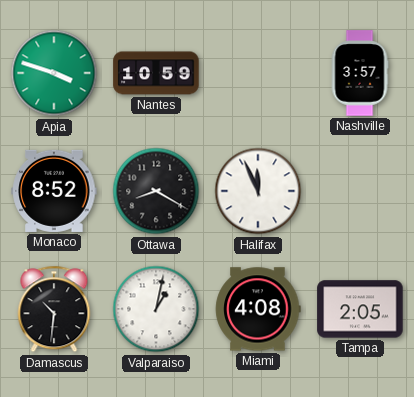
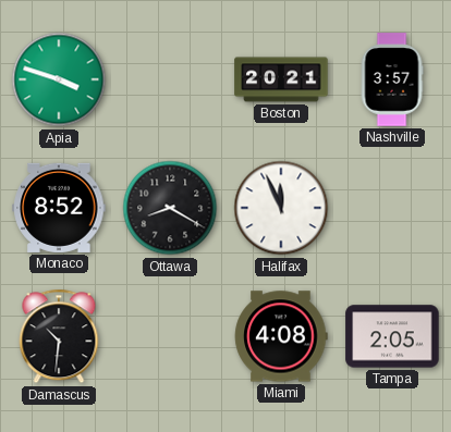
Nantes: 10:59 -> none
Boston: none -> 20:21
Valparaiso: 1:02 -> none
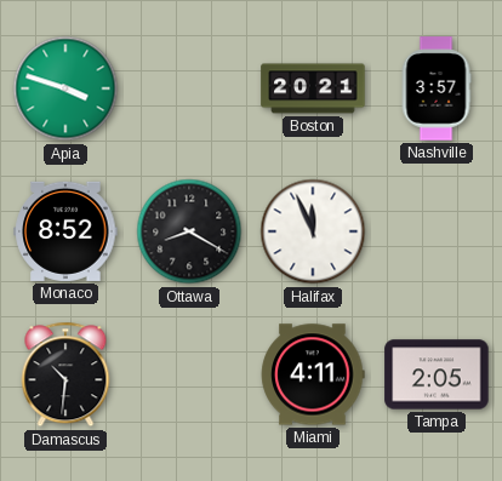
Miami: 4:08 -> 4:11
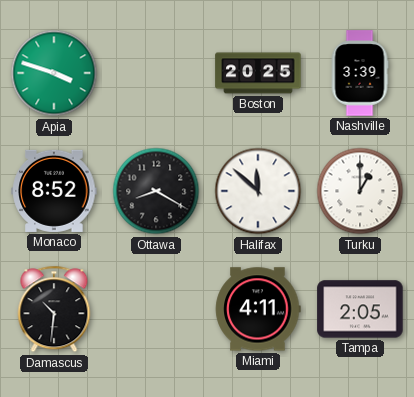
Boston: 20:21 -> 20:25
Nashville: 3:57 -> 3:39
Halifax: 11:56 -> 11:52
Turku: none -> 1:00
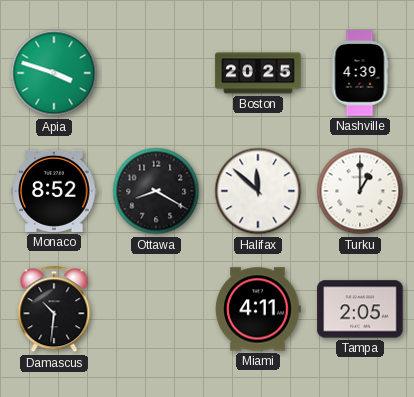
Nashville: 3:39 -> 4:39
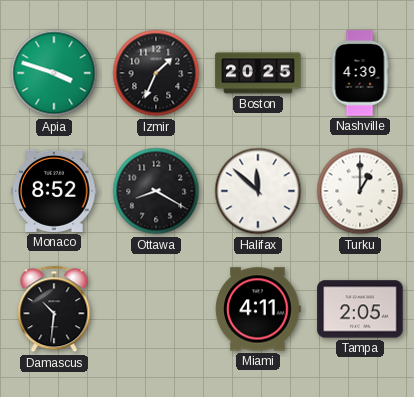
Izmir: none -> 1:34
